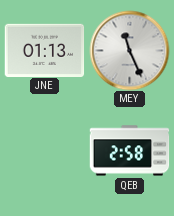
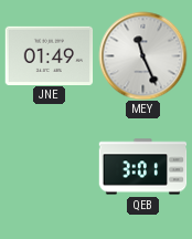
JNE: 01:13 -> 01:49
QEB: 2:58 -> 3:01
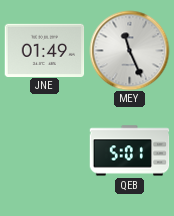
QEB: 3:01 -> 5:01
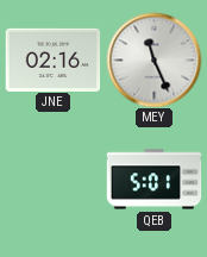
JNE: 01:49 -> 02:16
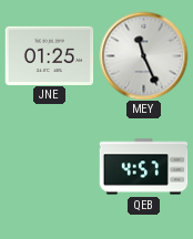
JNE: 02:16 -> 01:25
QEB: 5:01 -> 4:57
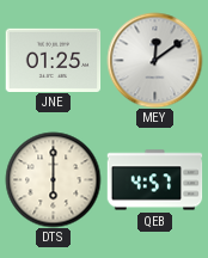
MEY: 11:26 -> 12:09
DTS: none -> 6:00
